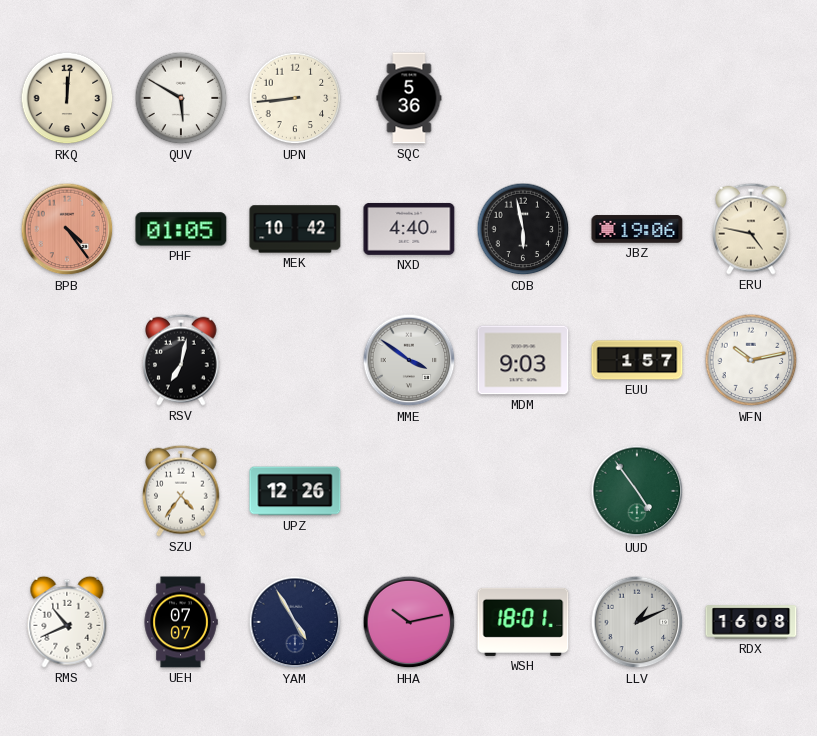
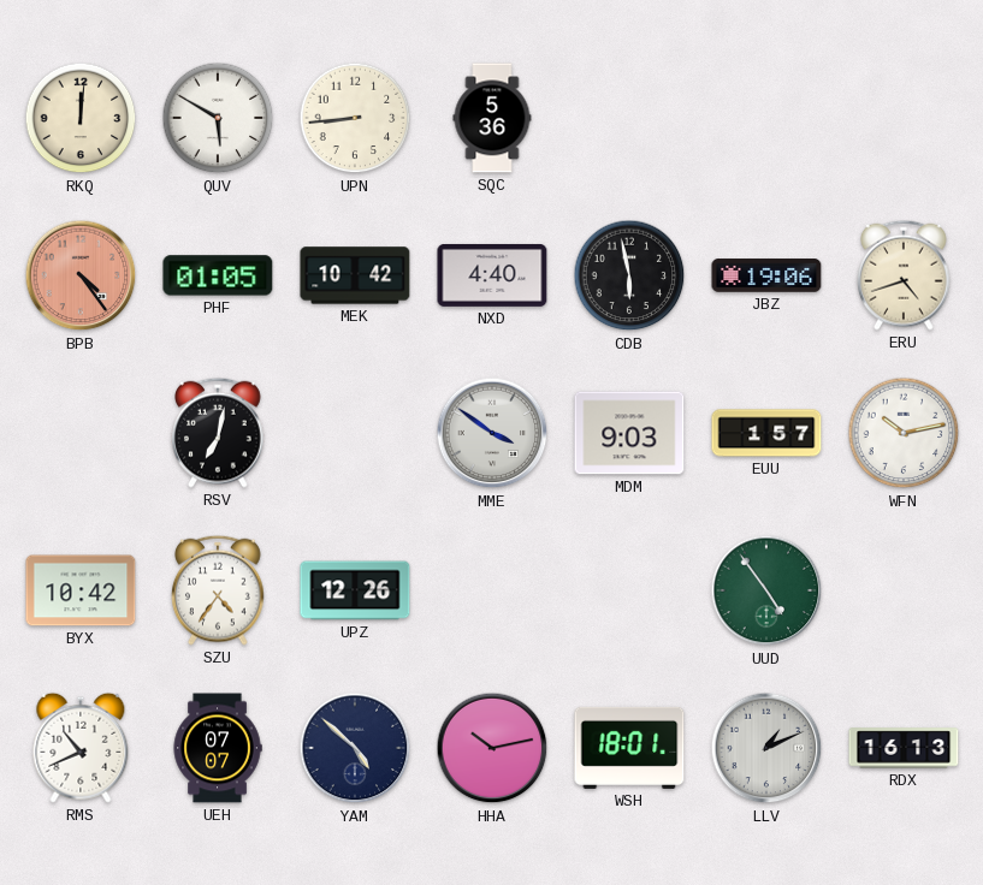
ERU: 4:47 -> 4:42
BYX: none -> 10:42
YAM: 4:55 -> 4:52
RDX: 16:08 -> 16:13
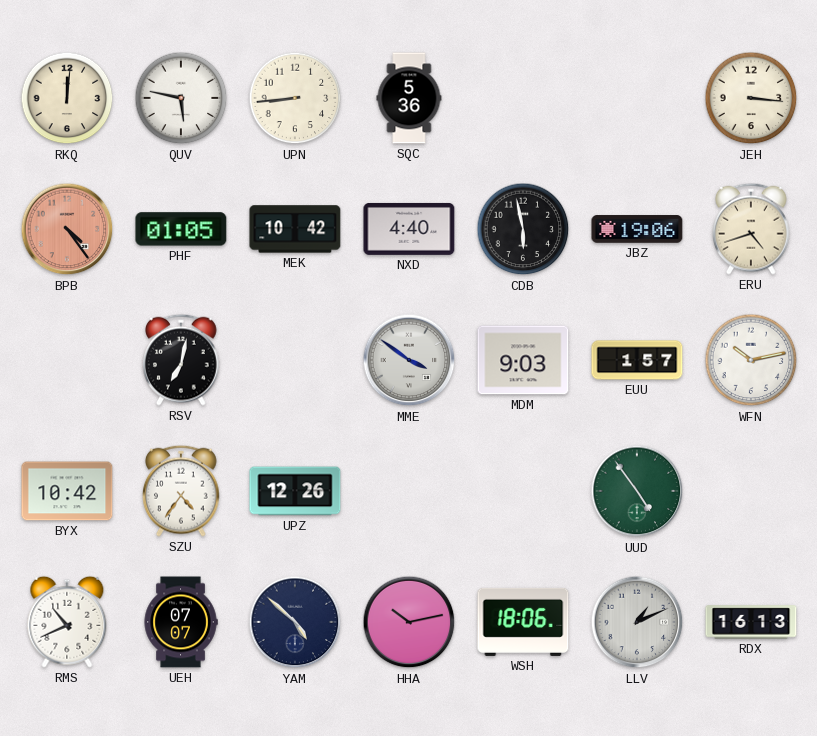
QUV: 5:50 -> 5:47
JEH: none -> 3:16
WSH: 18:01 -> 18:06
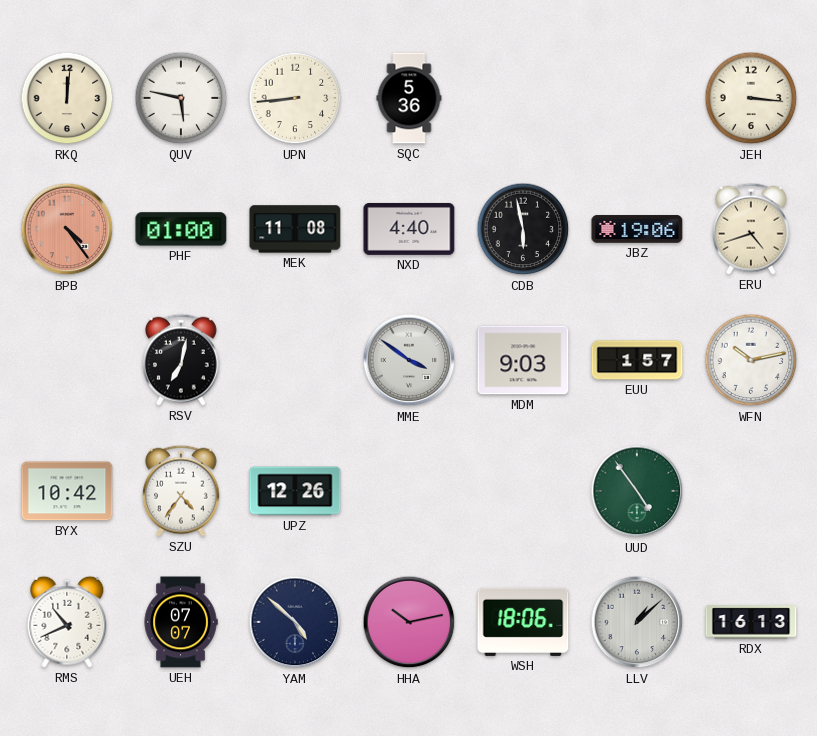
PHF: 01:05 -> 01:00
MEK: 10:42 -> 11:08
LLV: 1:11 -> 1:08
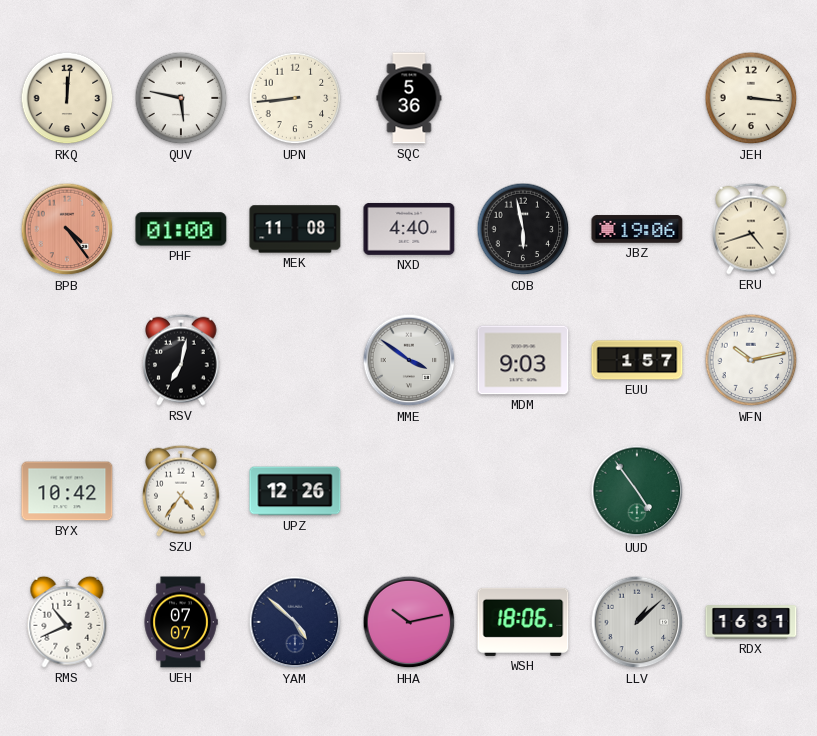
RDX: 16:13 -> 16:31
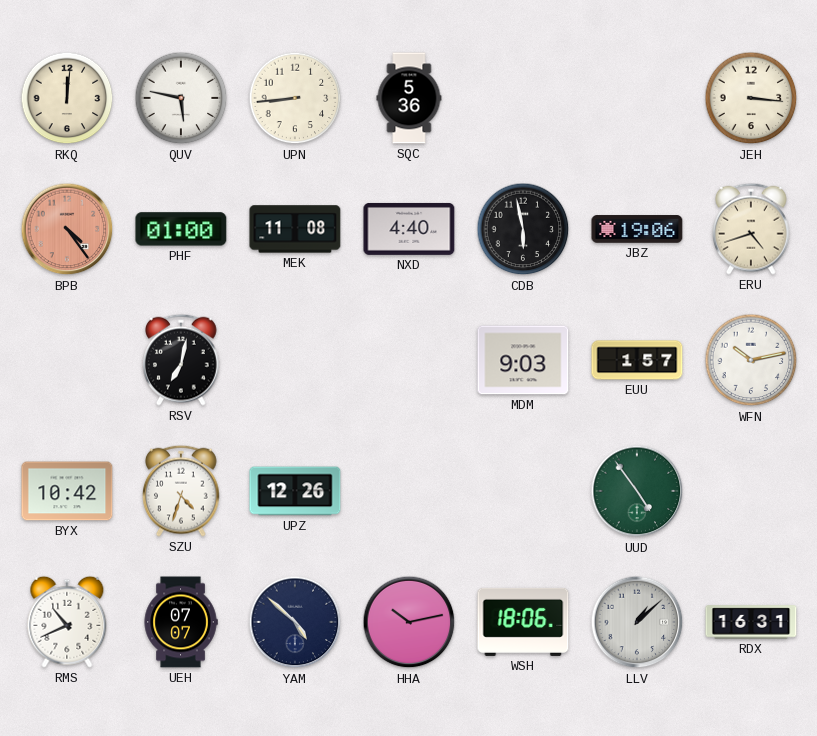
MME: 3:51 -> none
SZU: 4:36 -> 4:33
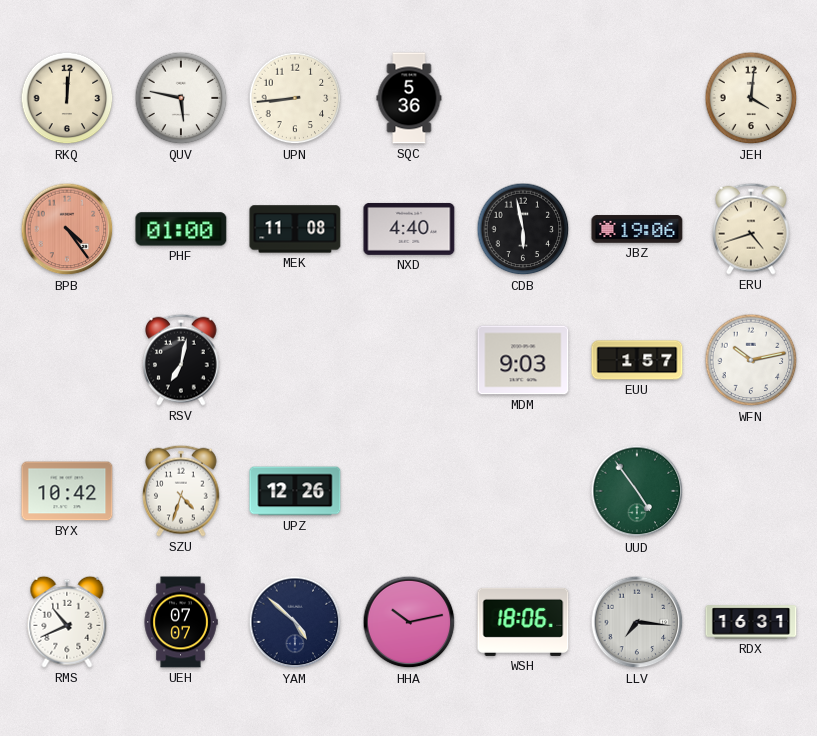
JEH: 3:16 -> 4:01
LLV: 1:08 -> 7:16
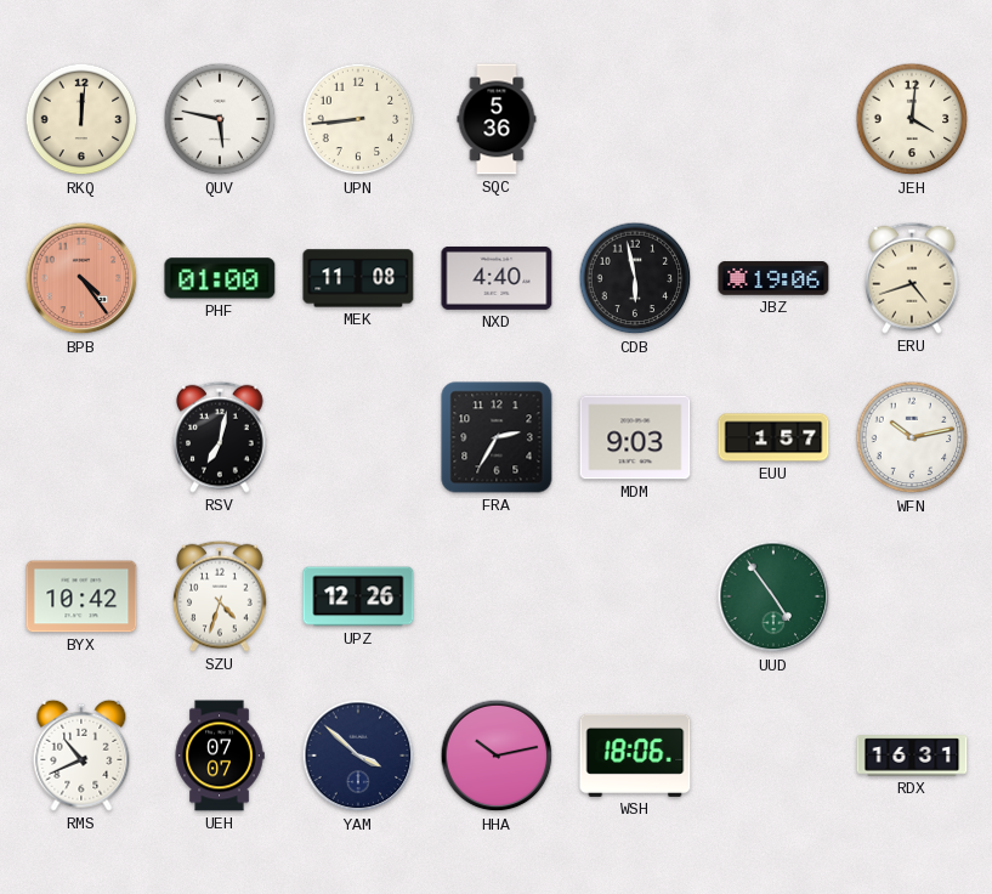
FRA: none -> 2:35
YAM: 4:52 -> 3:52
LLV: 7:16 -> none
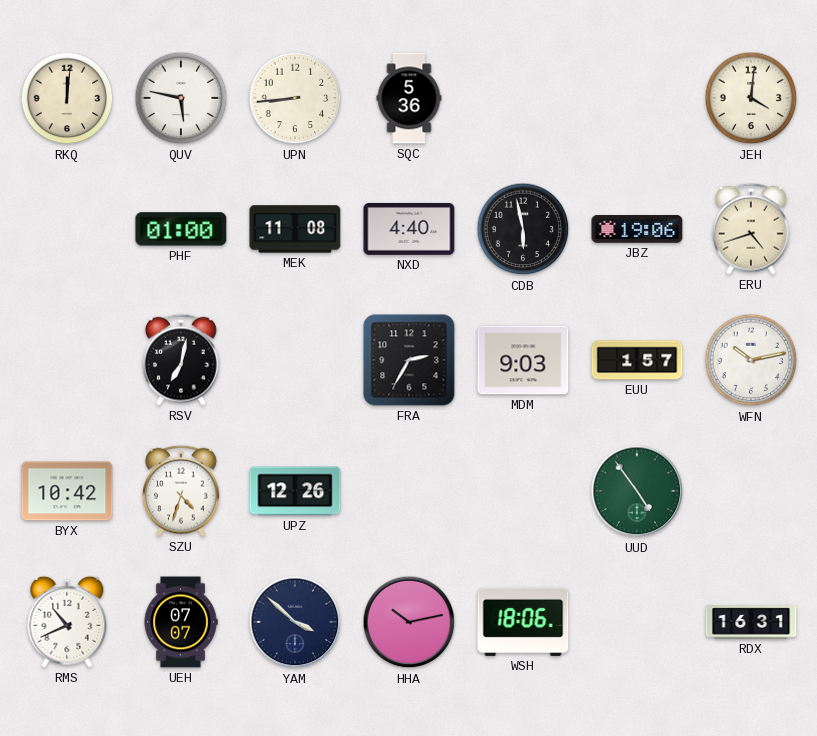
BPB: 4:24 -> none
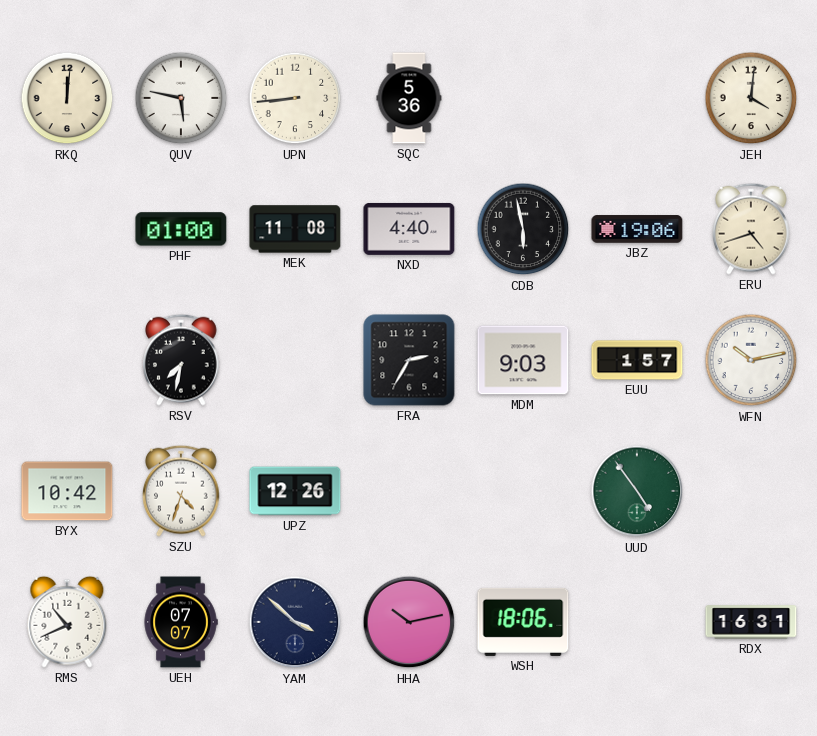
RSV: 7:02 -> 7:32
